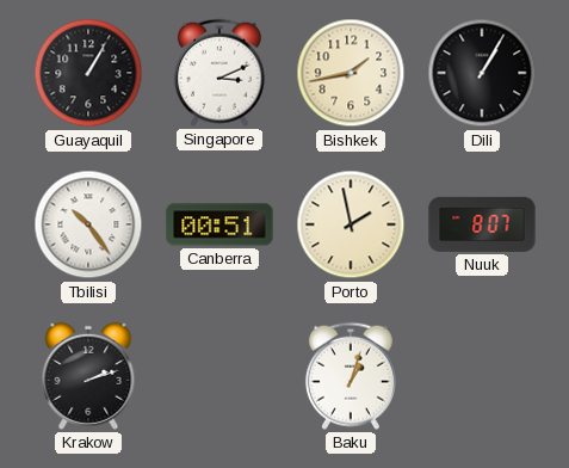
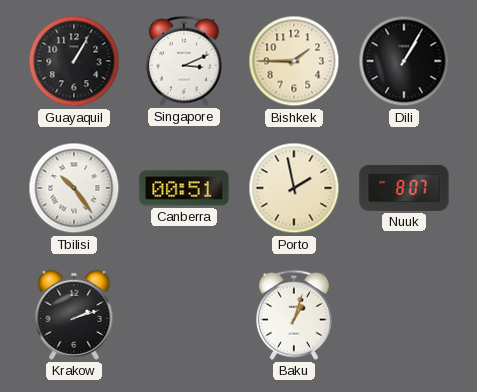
Bishkek: 1:43 -> 1:45
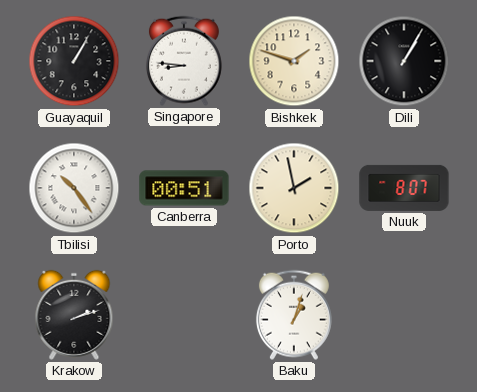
Singapore: 3:11 -> 8:46
Bishkek: 1:45 -> 1:48
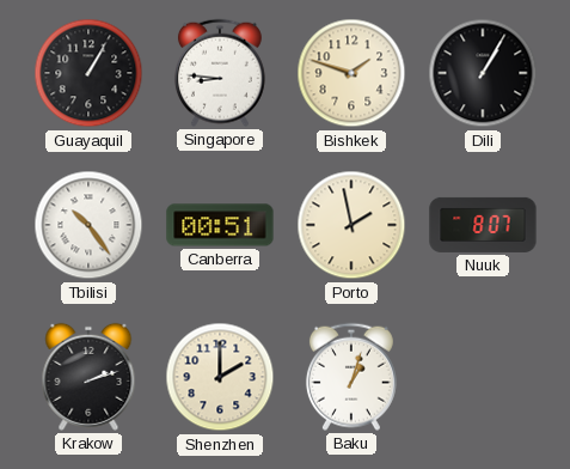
Shenzhen: none -> 2:00
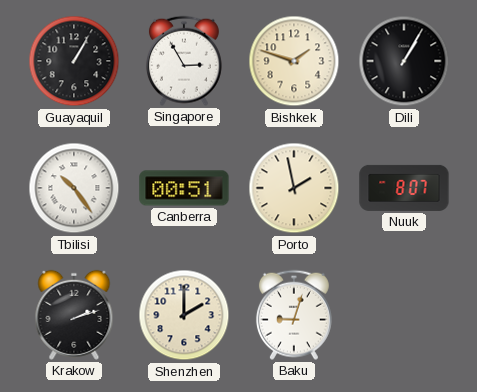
Singapore: 8:46 -> 2:55
Baku: 1:03 -> 9:03
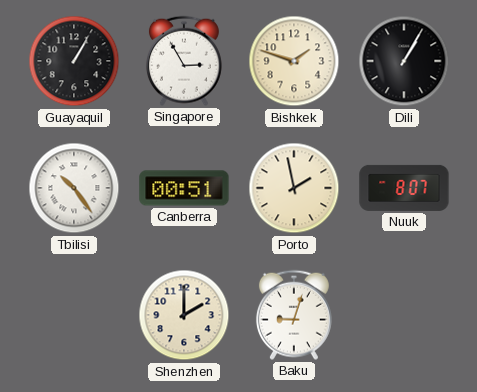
Krakow: 2:12 -> none
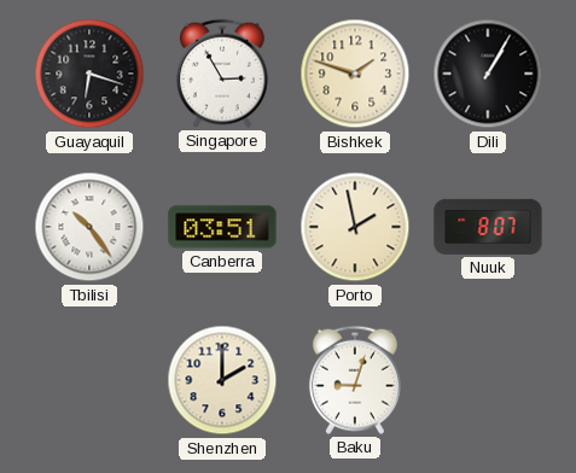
Guayaquil: 1:05 -> 6:18
Canberra: 00:51 -> 03:51
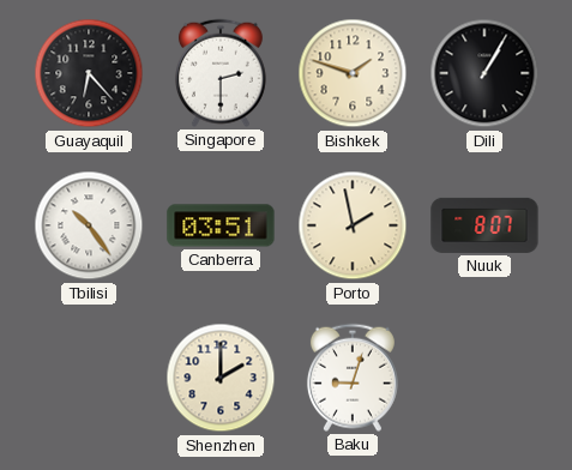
Guayaquil: 6:18 -> 6:23
Singapore: 2:55 -> 2:30
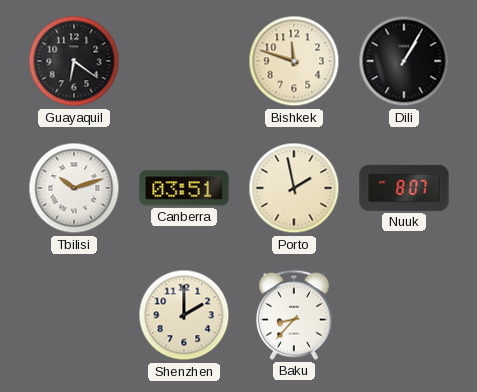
Guayaquil: 6:23 -> 6:21
Singapore: 2:30 -> none
Bishkek: 1:48 -> 11:48
Tbilisi: 10:24 -> 10:12
Baku: 9:03 -> 8:37
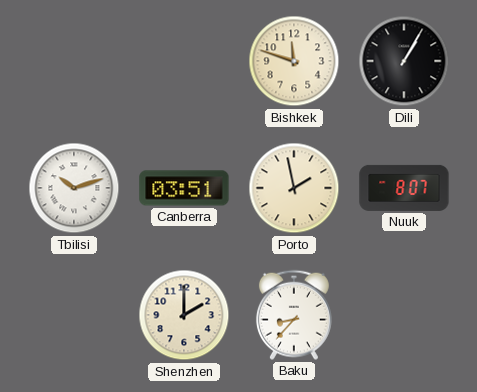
Guayaquil: 6:21 -> none
